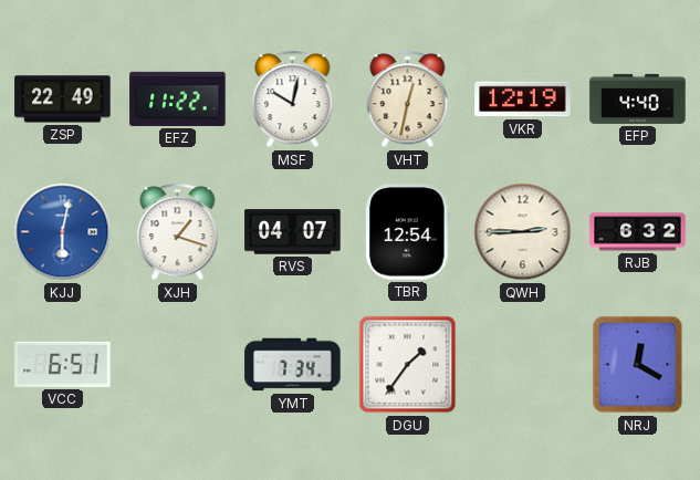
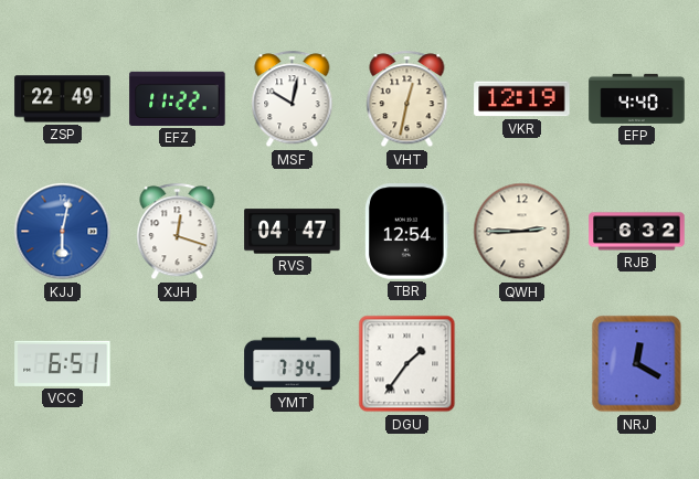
XJH: 1:18 -> 12:18
RVS: 04:07 -> 04:47
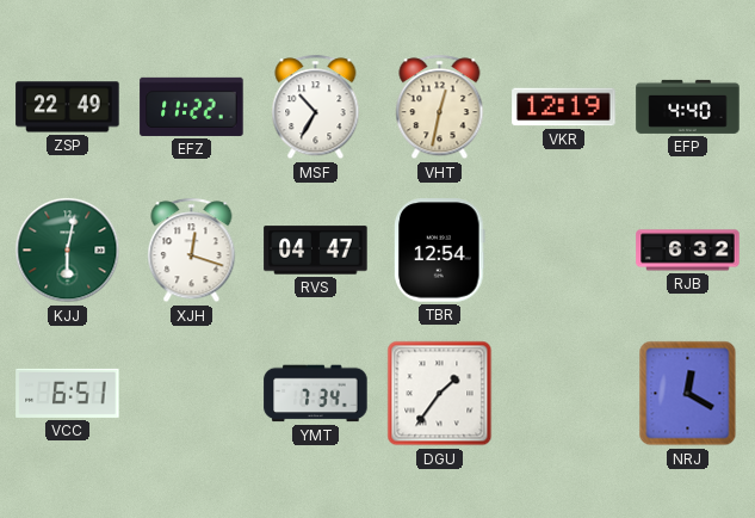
MSF: 10:02 -> 10:35
KJJ dial: blue -> green
QWH: 2:45 -> none
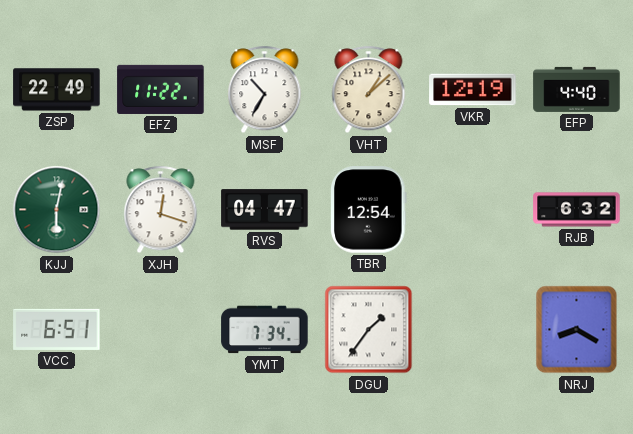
VHT: 12:32 -> 1:08
NRJ: 12:20 -> 8:20
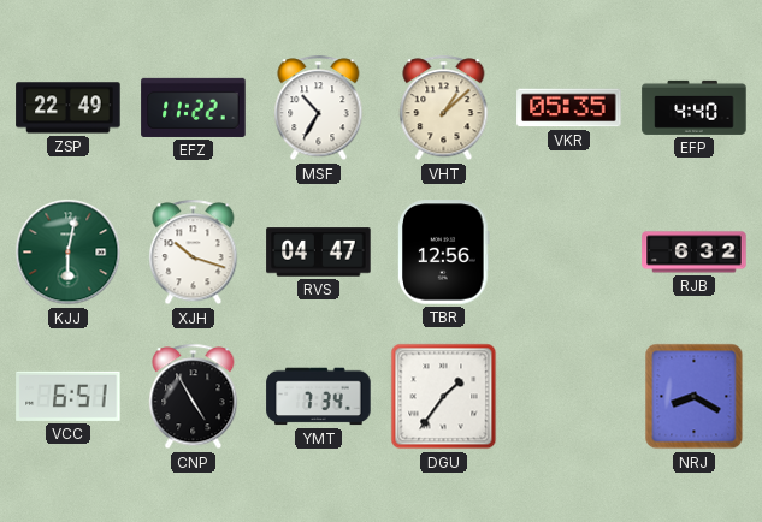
VKR: 12:19 -> 05:35
XJH: 12:18 -> 10:18
TBR: 12:54 -> 12:56
CNP: none -> 4:55
